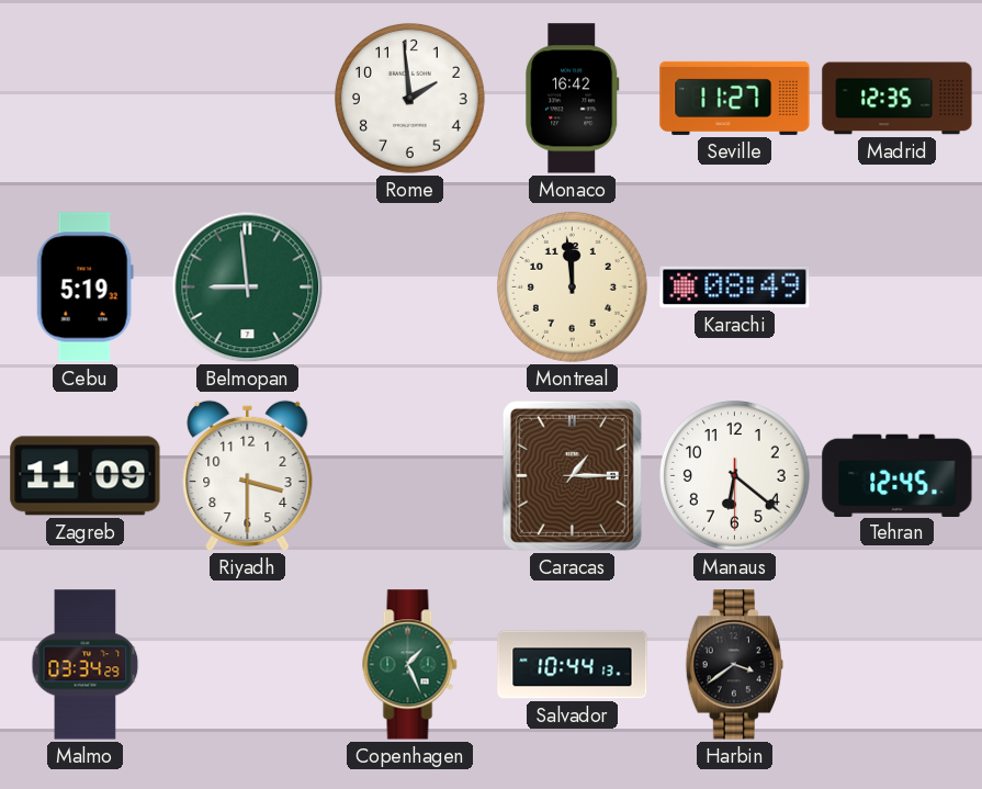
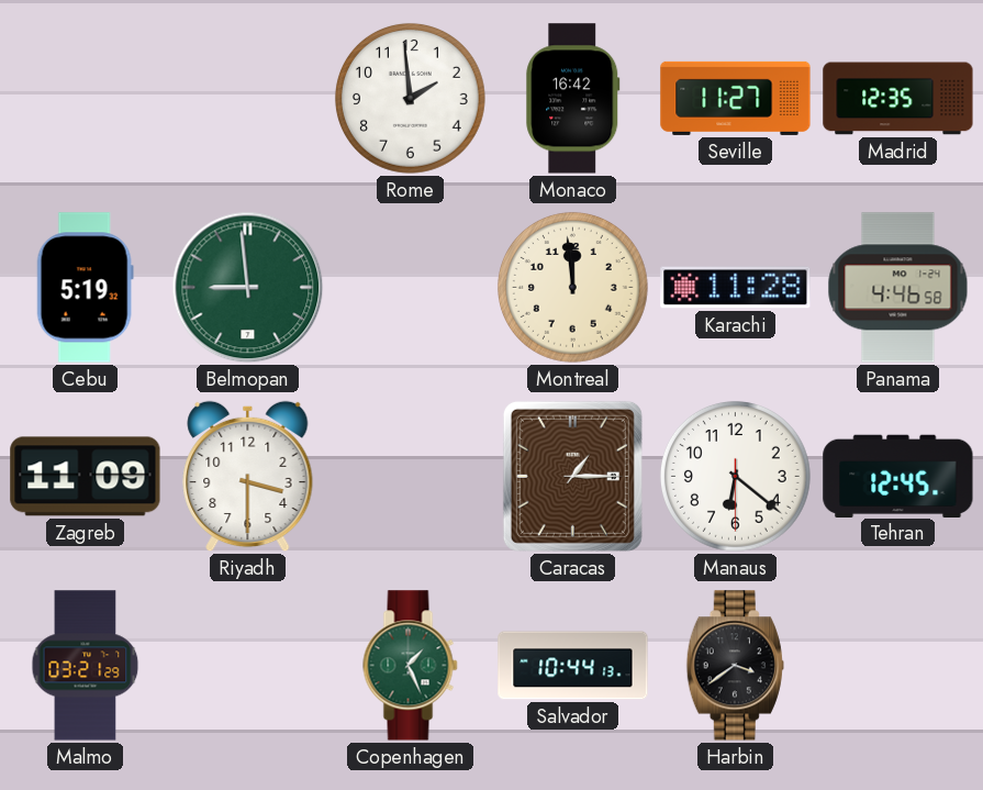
Karachi: 08:49 -> 11:28
Panama: none -> 4:46
Malmo: 03:34 -> 03:21
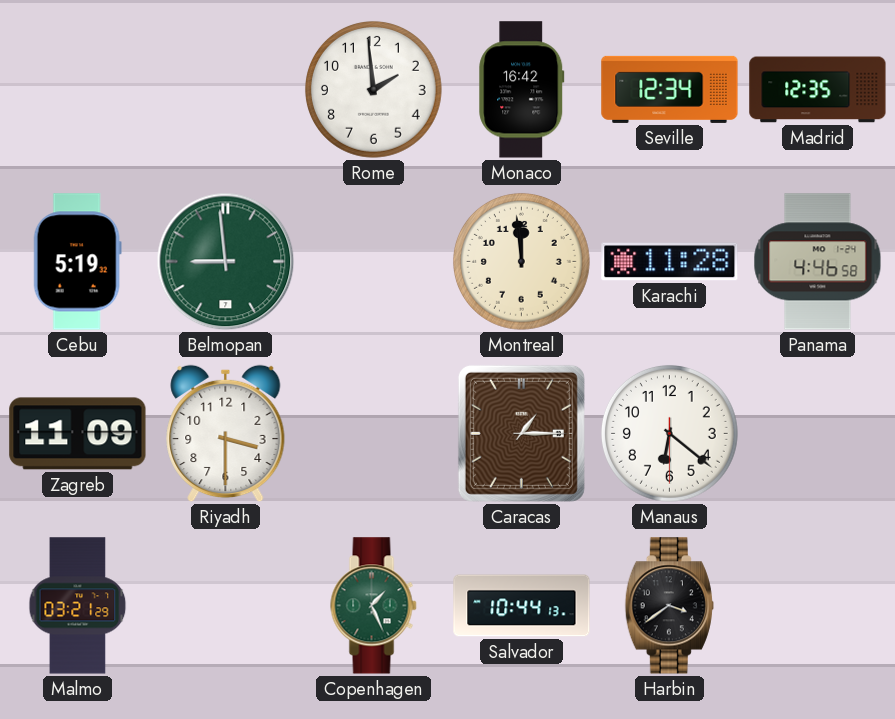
Seville: 11:27 -> 12:34
Tehran: 12:45 -> none
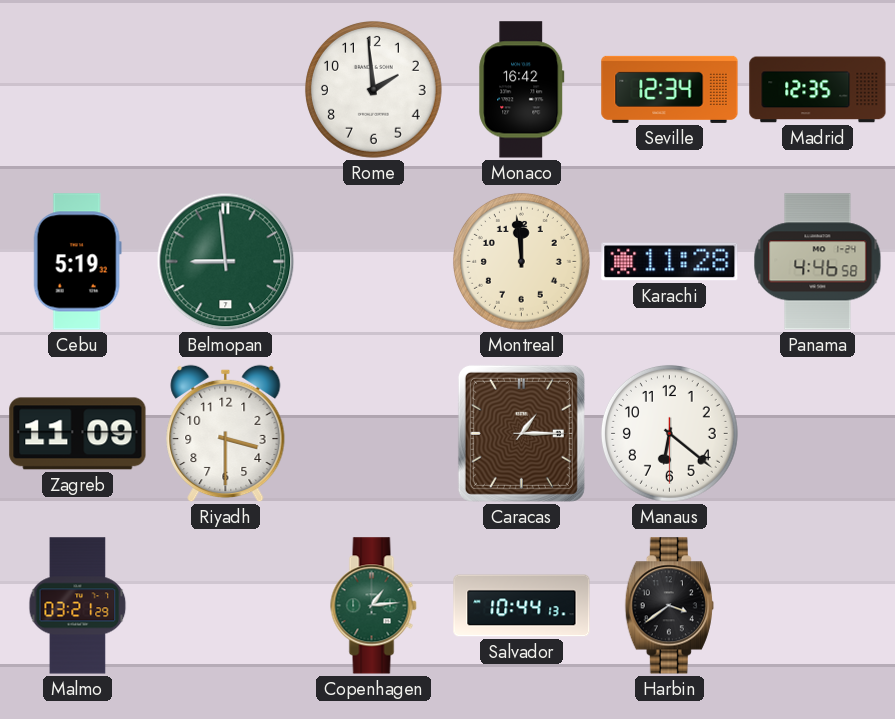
Copenhagen: 1:26 -> 1:14
